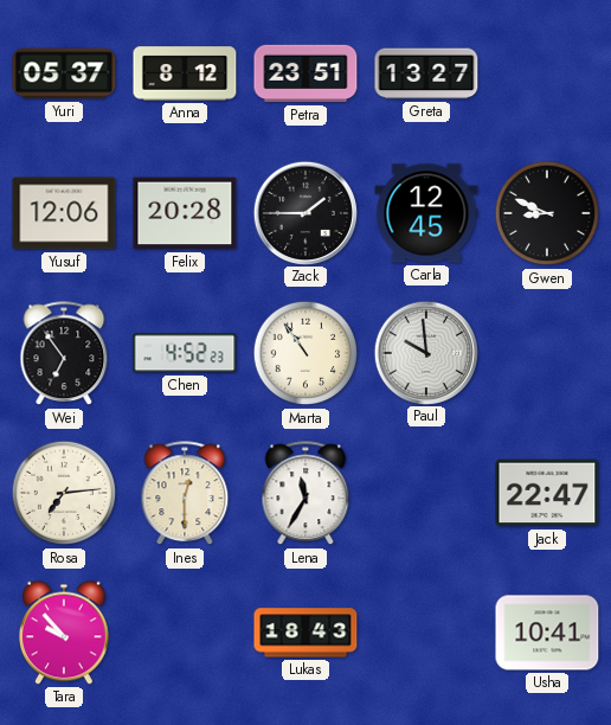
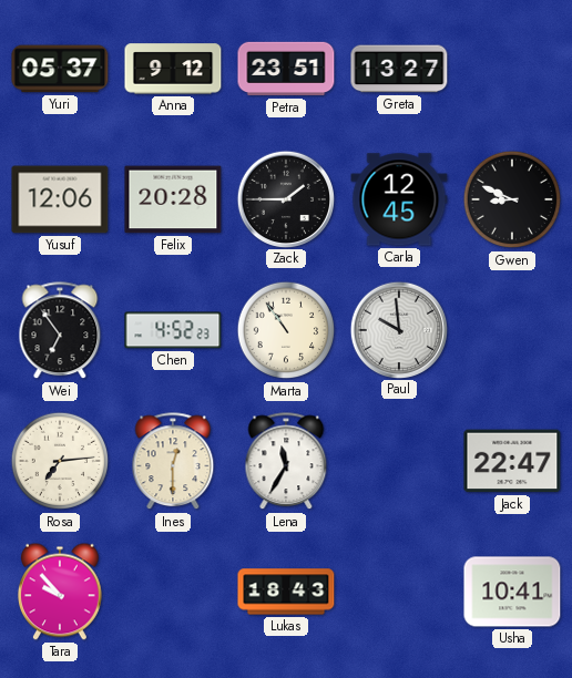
Anna: 8:12 -> 9:12
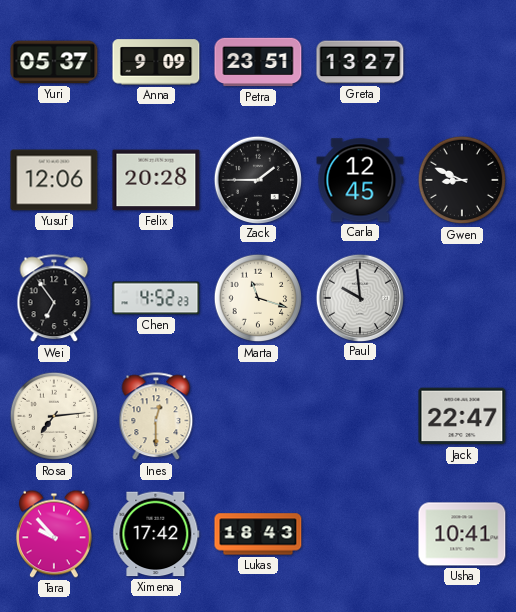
Anna: 9:12 -> 9:09
Marta: 10:54 -> 11:18
Lena: 11:35 -> none
Ximena: none -> 17:42
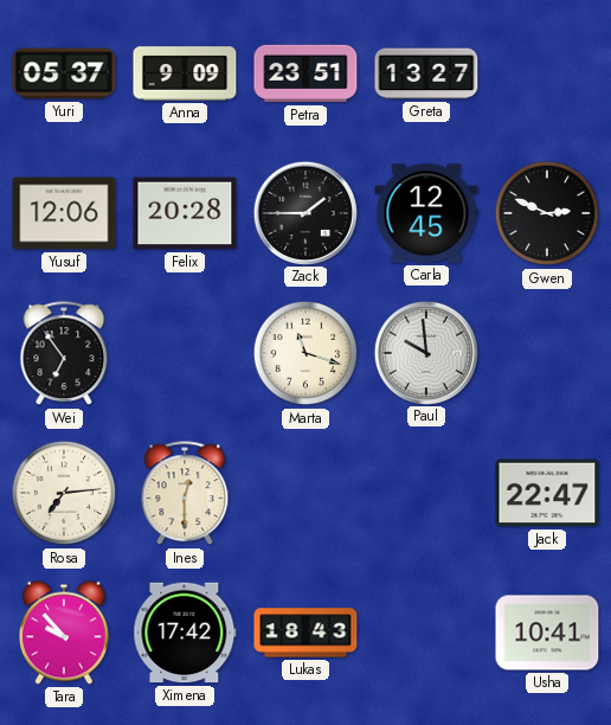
Gwen: 8:49 -> 2:49
Chen: 4:52 -> none
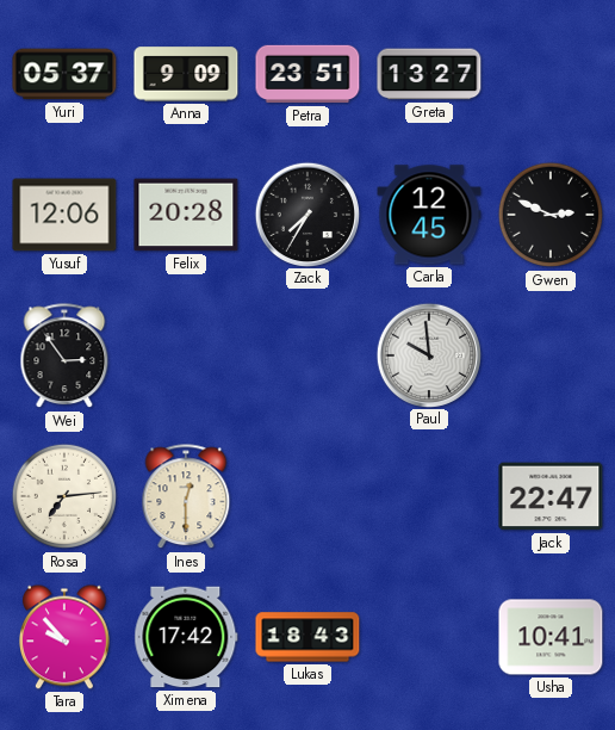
Zack: 1:45 -> 7:35
Wei: 6:54 -> 2:54
Marta: 11:18 -> none
